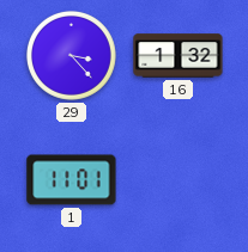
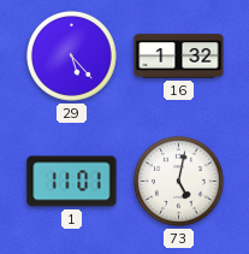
29: 3:23 -> 5:23
73: none -> 5:02
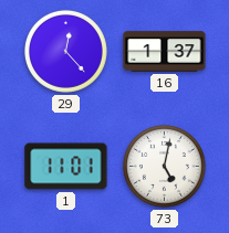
29: 5:23 -> 12:23
16: 1:32 -> 1:37
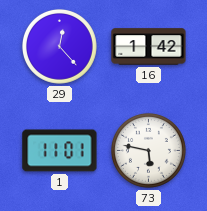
16: 1:37 -> 1:42
73: 5:02 -> 5:47
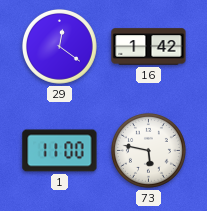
29: 12:23 -> 12:21
1: 11:01 -> 11:00
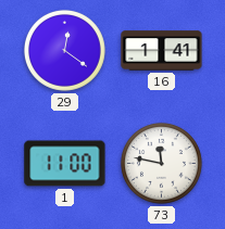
16: 1:42 -> 1:41
73: 5:47 -> 11:47
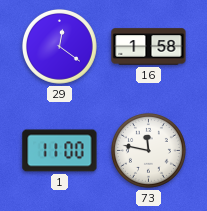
16: 1:41 -> 1:58
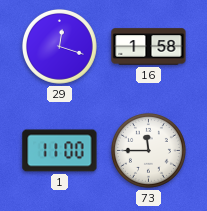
29: 12:21 -> 12:18
73: 11:47 -> 11:45
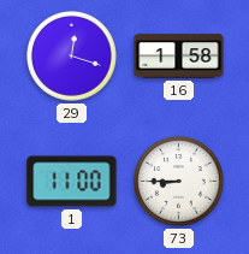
73: 11:45 -> 8:45
